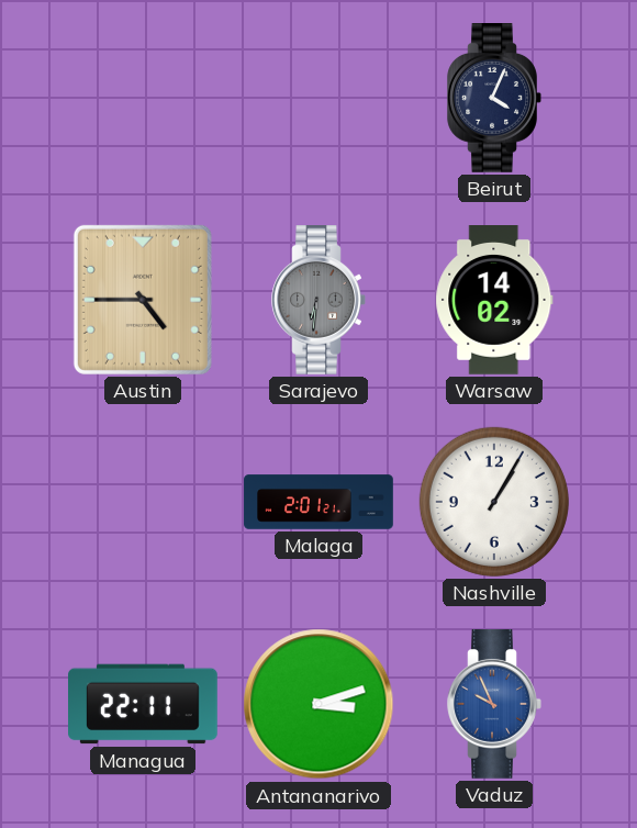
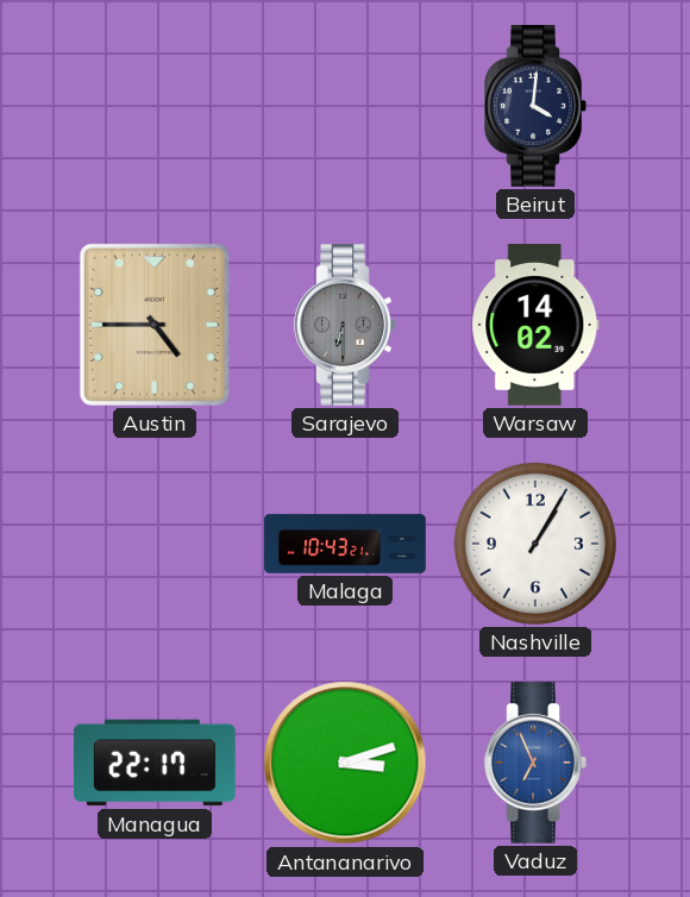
Beirut: 4:04 -> 4:01
Sarajevo: 6:31 -> 6:30
Malaga: 2:01 -> 10:43
Managua: 22:11 -> 22:17
Vaduz: 9:56 -> 6:56
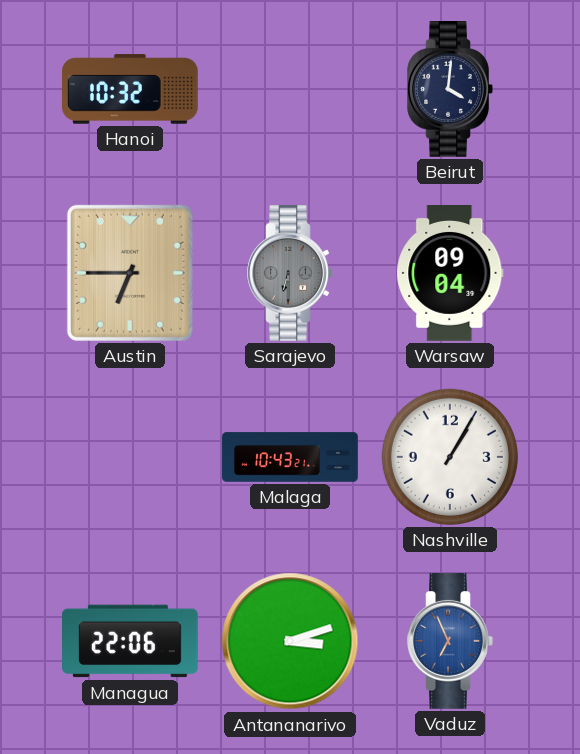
Hanoi: none -> 10:32
Austin: 4:45 -> 6:45
Warsaw: 14:02 -> 09:04
Managua: 22:17 -> 22:06
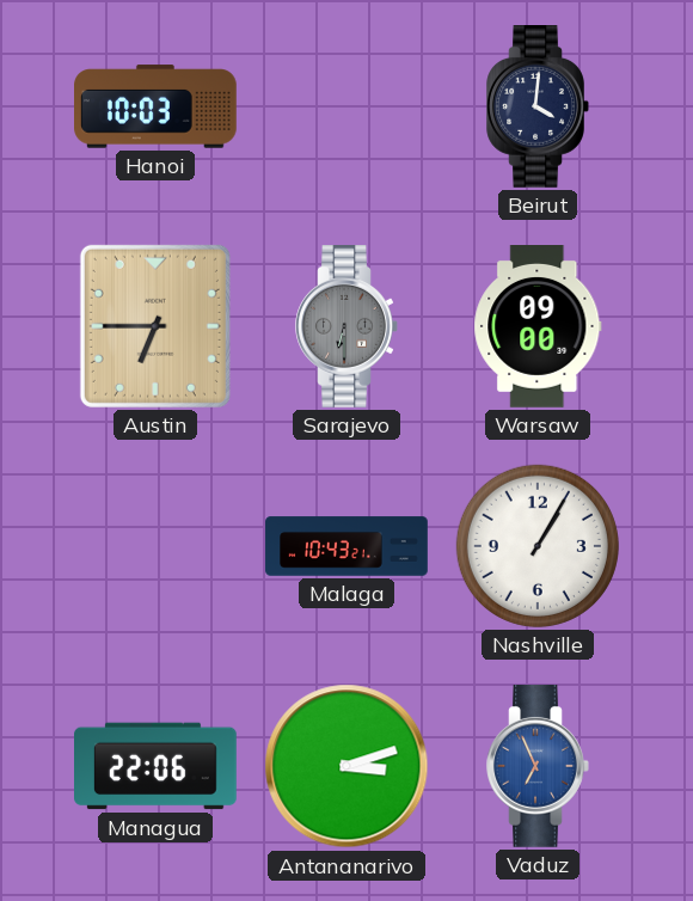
Hanoi: 10:32 -> 10:03
Warsaw: 09:04 -> 09:00
